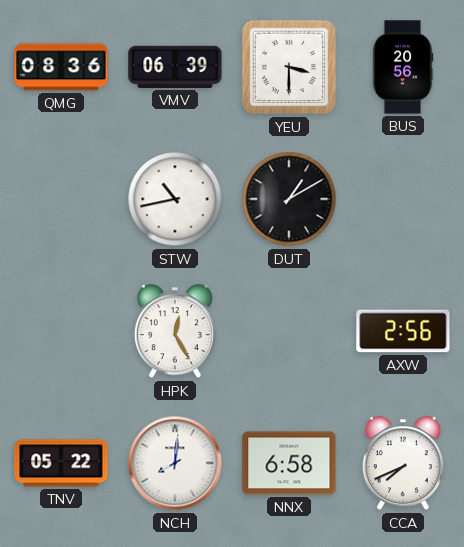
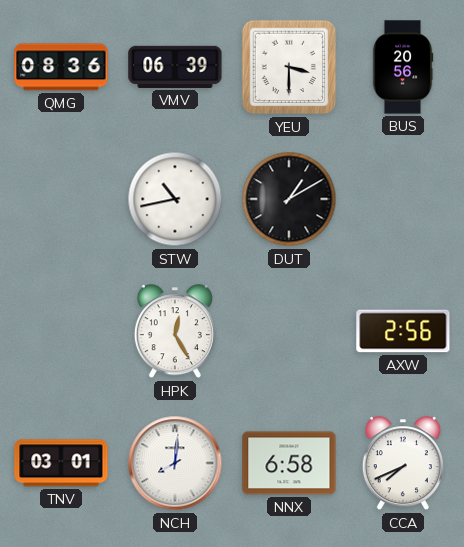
TNV: 05:22 -> 03:01
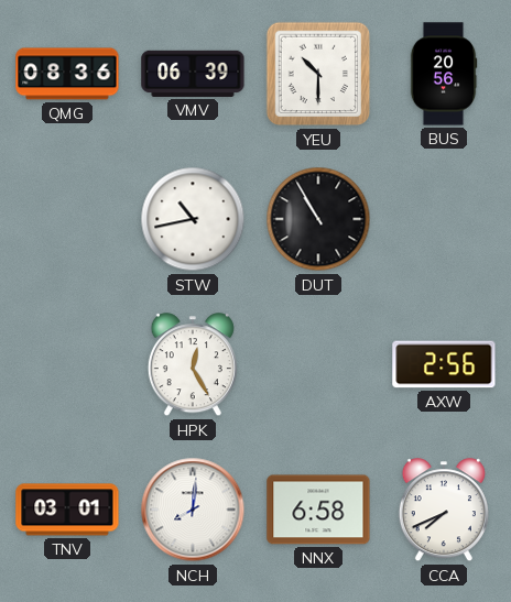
YEU: 3:30 -> 10:30
DUT: 1:10 -> 10:55
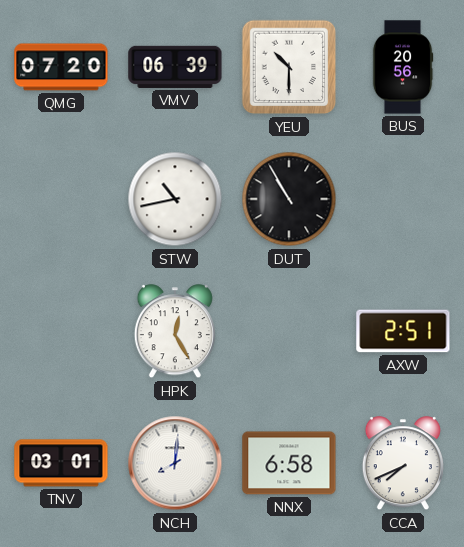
QMG: 08:36 -> 07:20
AXW: 2:56 -> 2:51
